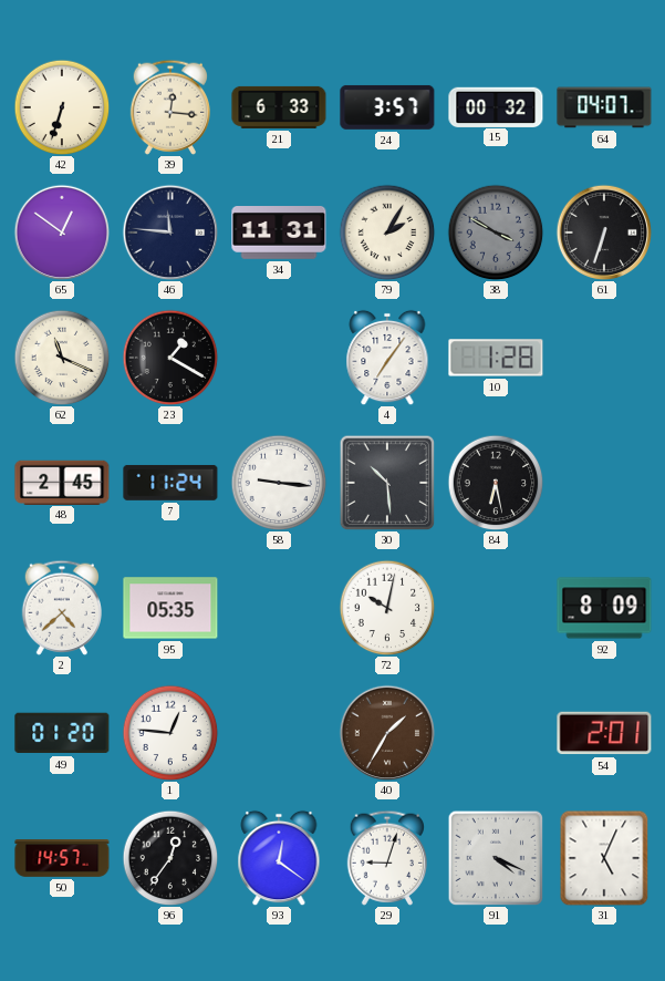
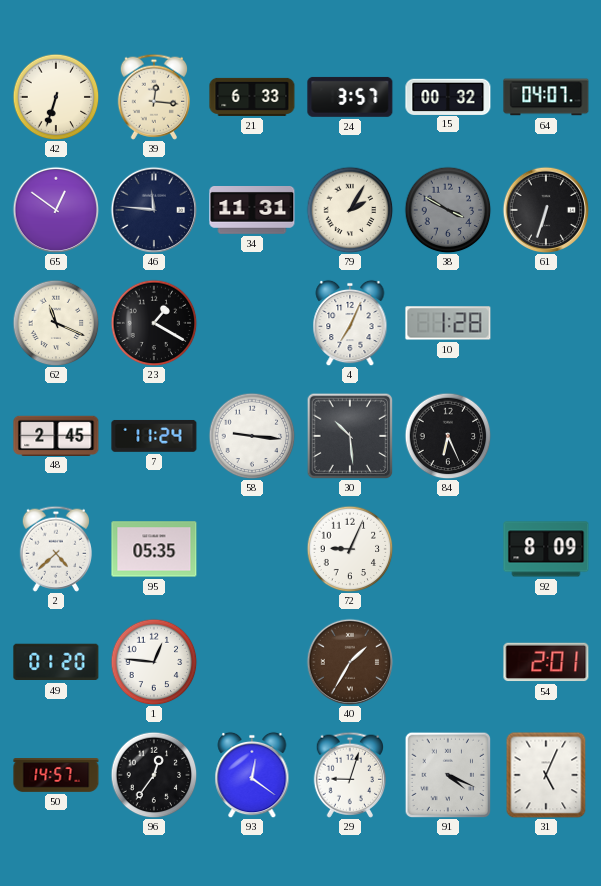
4: 7:06 -> 7:04
84: 6:28 -> 6:26
72: 10:02 -> 9:04
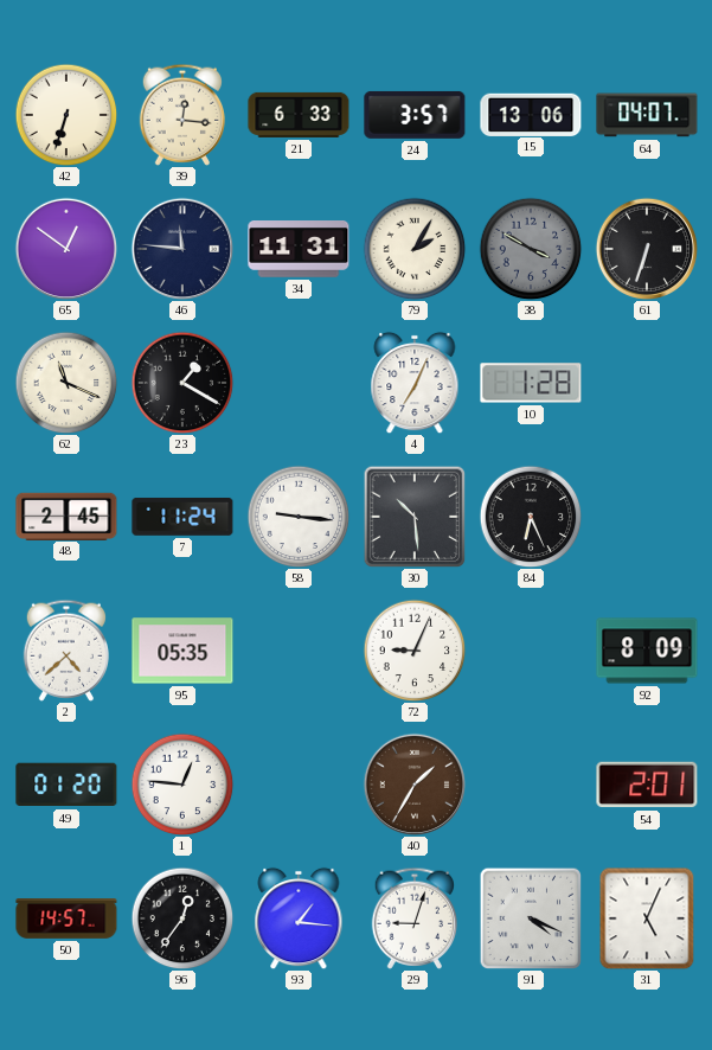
15: 00:32 -> 13:06
93: 12:21 -> 1:16
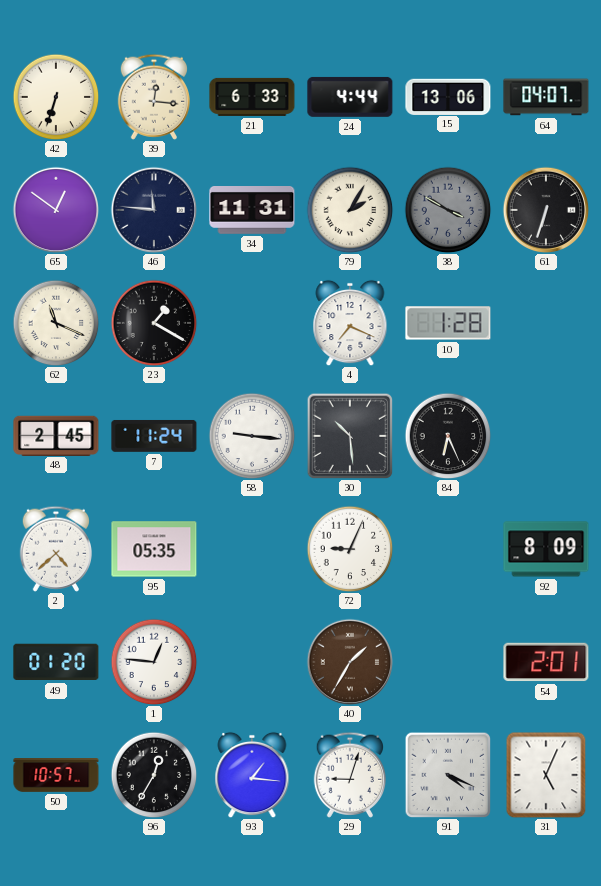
24: 3:57 -> 4:44
4: 7:04 -> 7:19
50: 14:57 -> 10:57
96: 12:36 -> 12:35
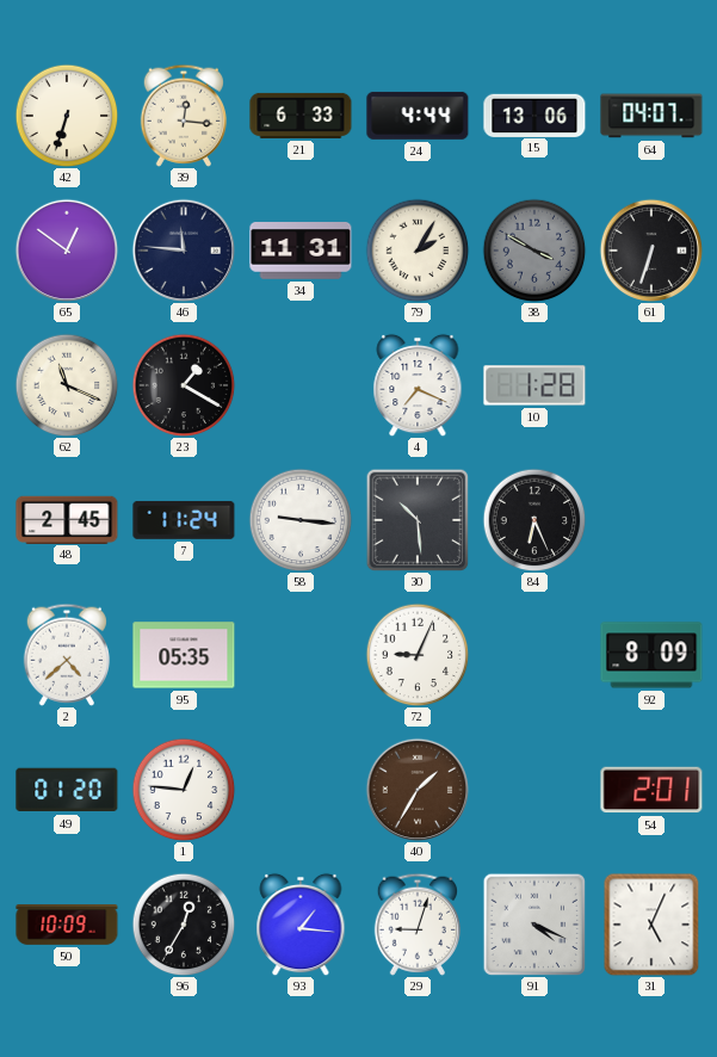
50: 10:57 -> 10:09
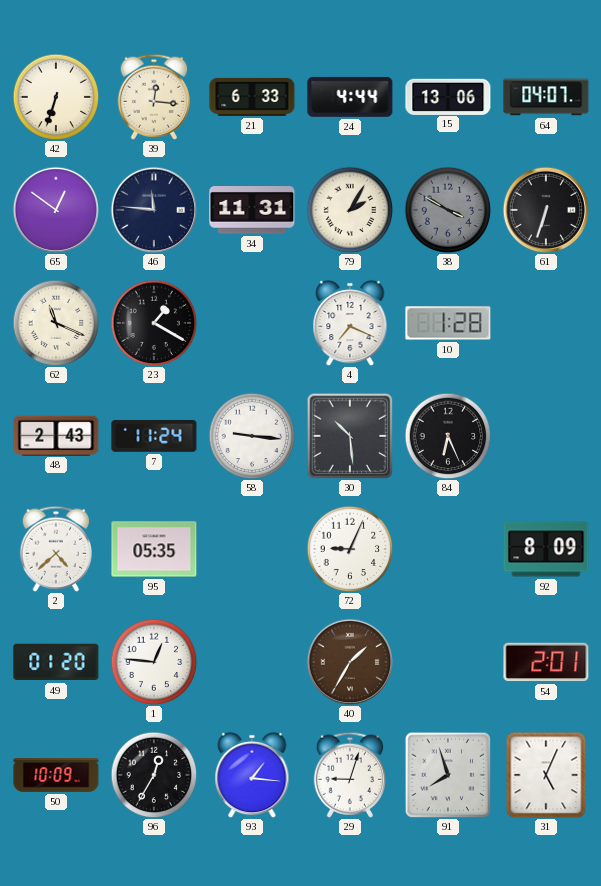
48: 2:45 -> 2:43
91: 4:19 -> 7:57
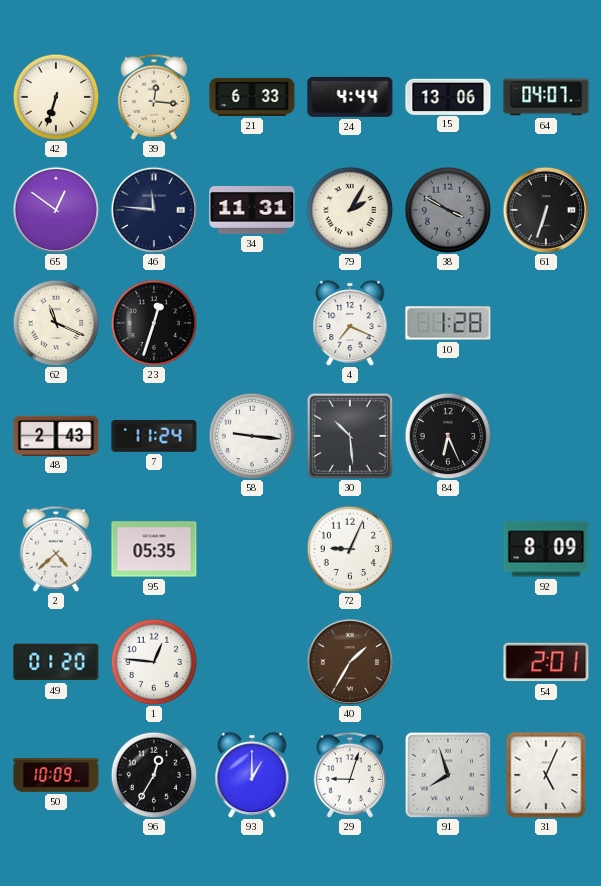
23: 1:20 -> 12:33
93: 1:16 -> 1:00
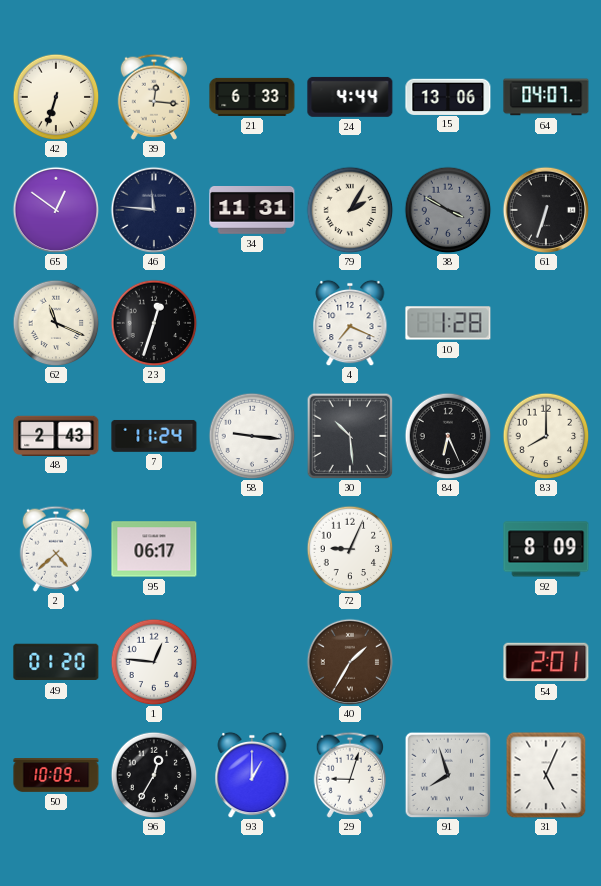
83: none -> 8:00
95: 05:35 -> 06:17
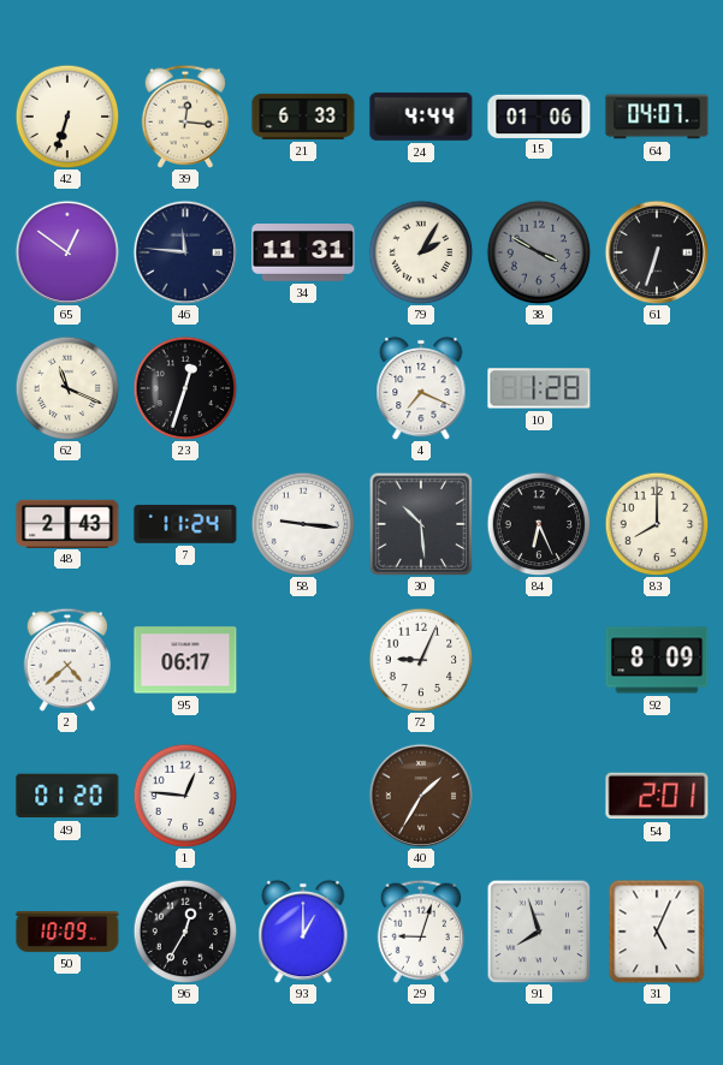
15: 13:06 -> 01:06
